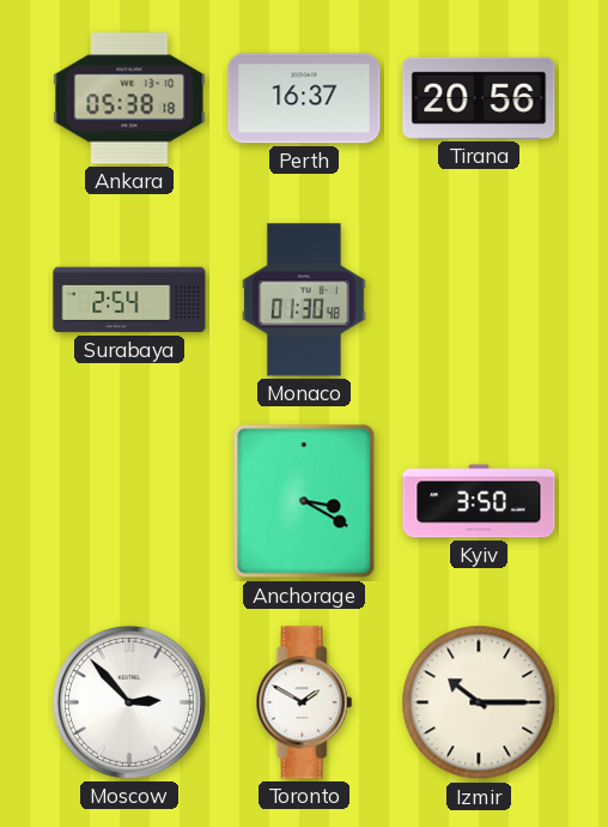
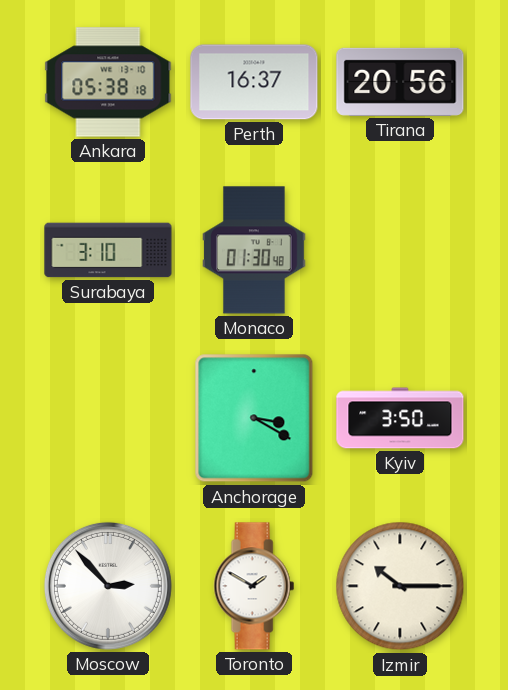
Surabaya: 2:54 -> 3:10
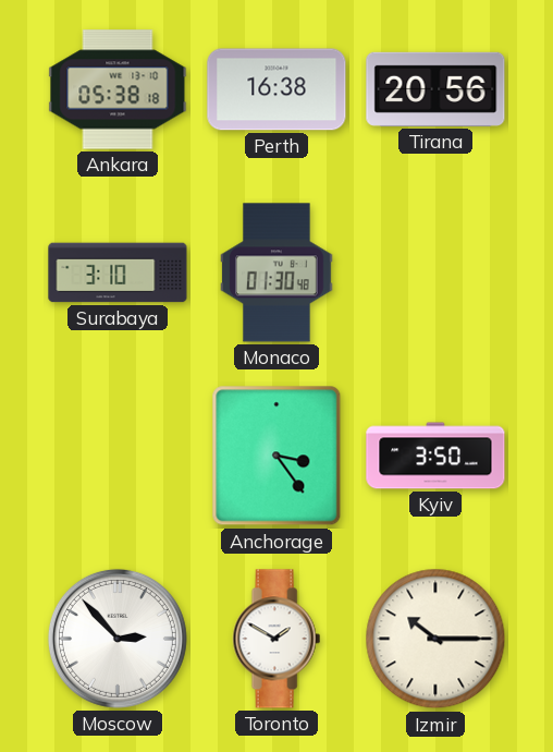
Perth: 16:37 -> 16:38
Anchorage: 3:20 -> 3:24
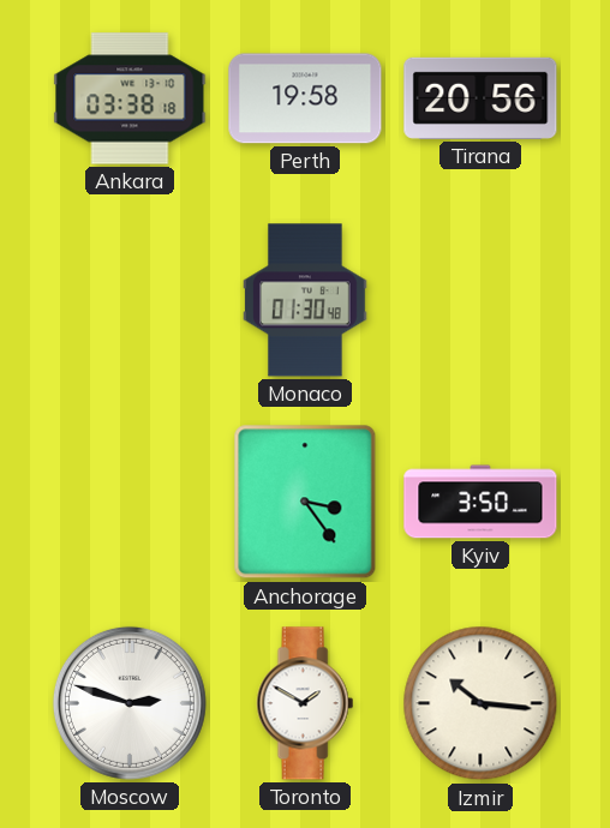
Ankara: 05:38 -> 03:38
Perth: 16:38 -> 19:58
Surabaya: 3:10 -> none
Moscow: 2:53 -> 2:48
Izmir: 10:15 -> 10:16
